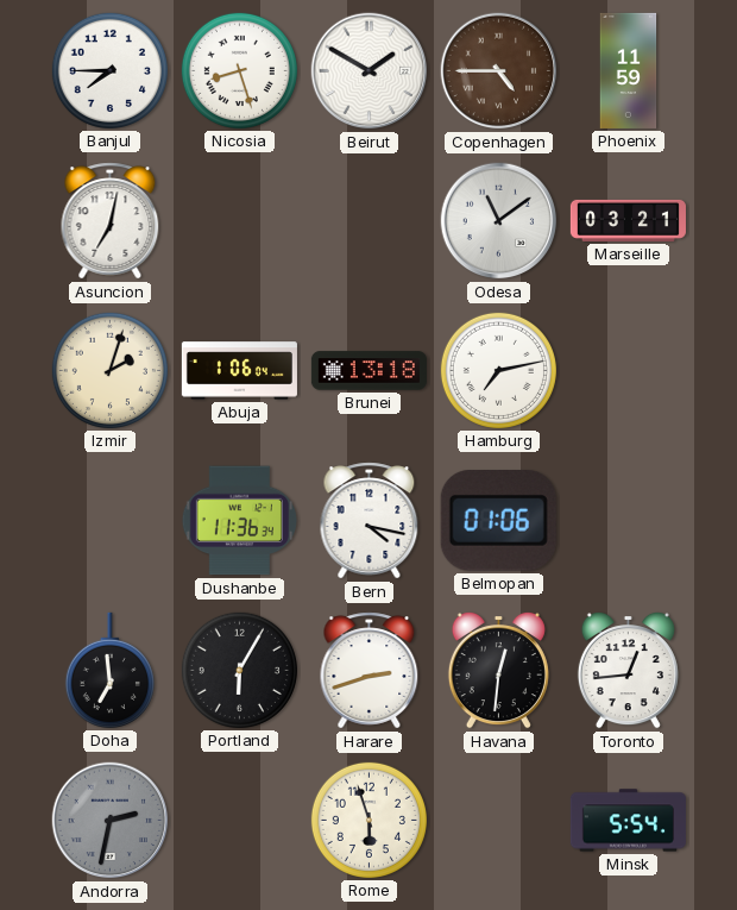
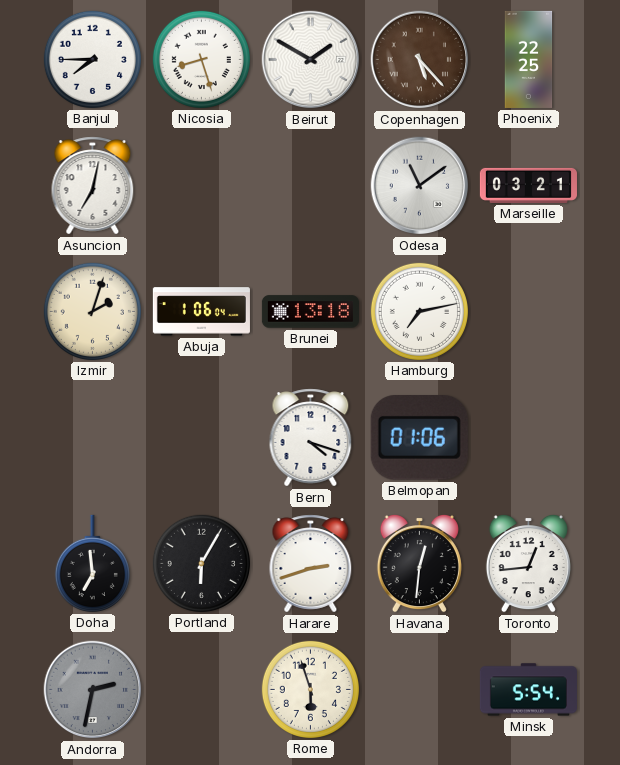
Copenhagen: 4:45 -> 5:23
Phoenix: 11:59 -> 22:25
Dushanbe: 11:36 -> none
Bern: 4:17 -> 4:18
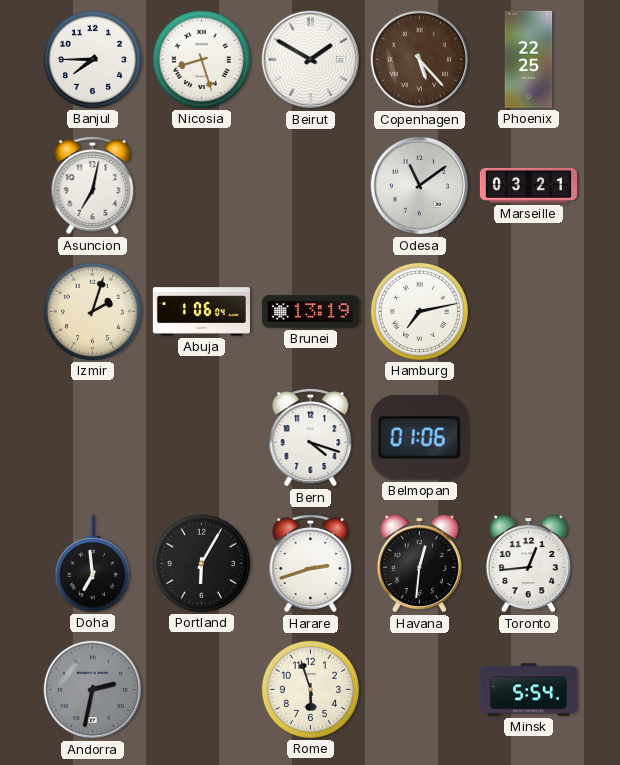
Brunei: 13:18 -> 13:19
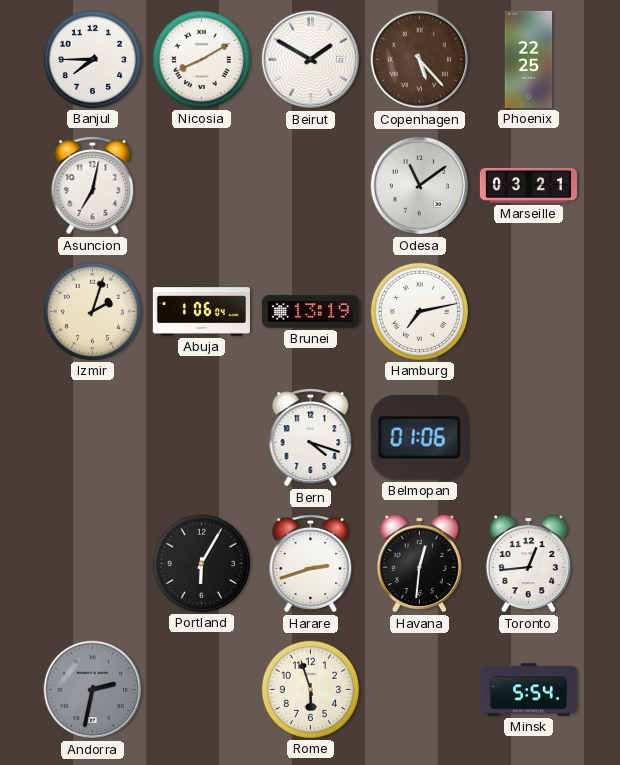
Nicosia: 8:27 -> 8:10
Doha: 6:59 -> none
